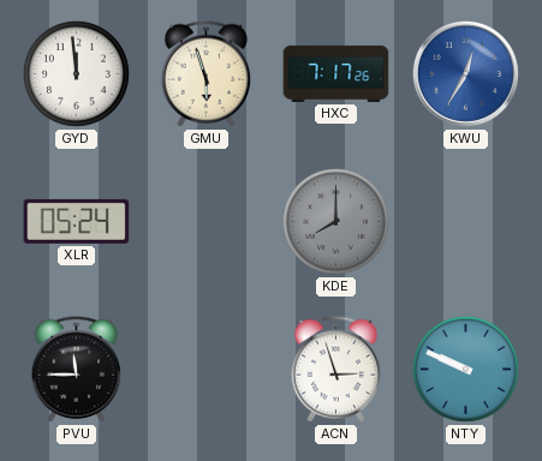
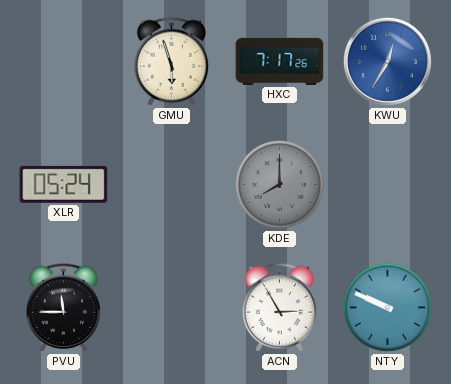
GYD: 11:59 -> none
ACN: 2:57 -> 2:55
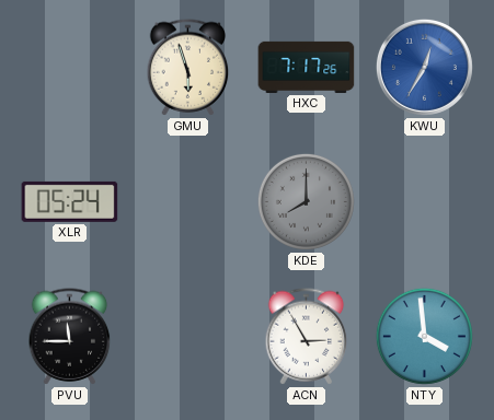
NTY: 9:49 -> 3:59
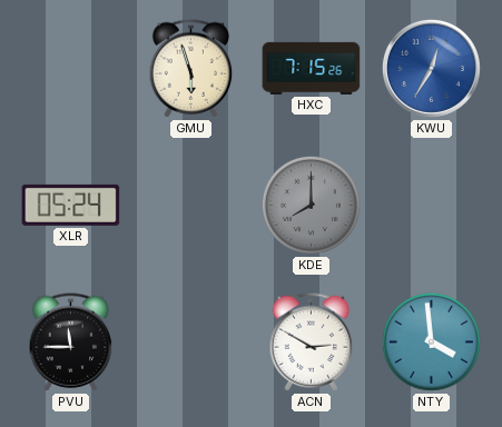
HXC: 7:17 -> 7:15
ACN: 2:55 -> 2:50
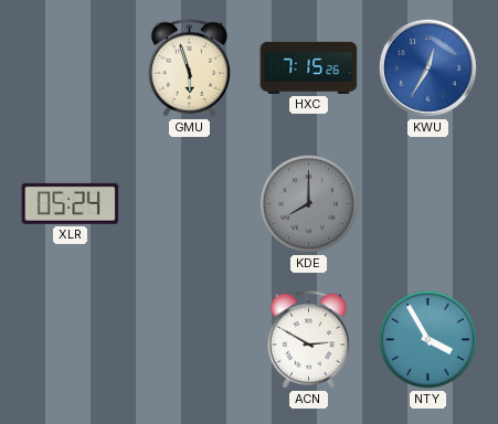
PVU: 11:45 -> none
NTY: 3:59 -> 3:55
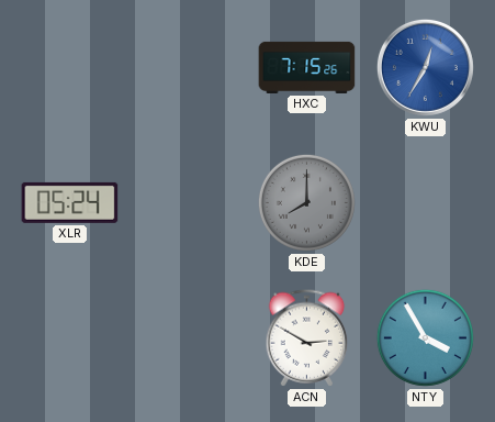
GMU: 5:57 -> none
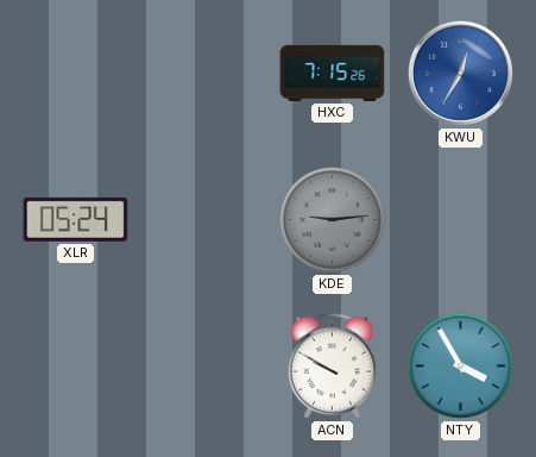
KDE: 8:00 -> 9:14
ACN: 2:50 -> 9:50
